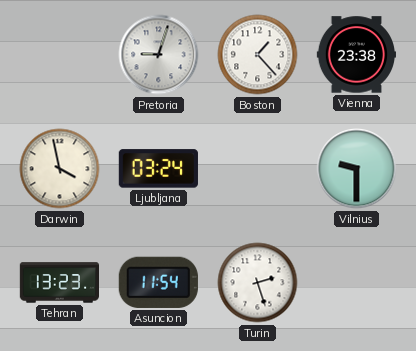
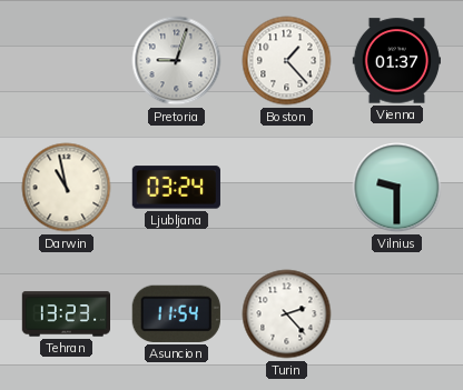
Vienna: 23:38 -> 01:37
Darwin: 3:58 -> 10:58
Turin: 2:27 -> 2:23
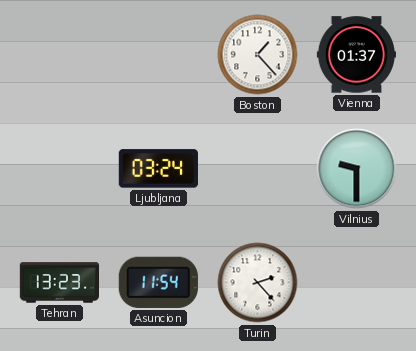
Pretoria: 9:03 -> none
Darwin: 10:58 -> none
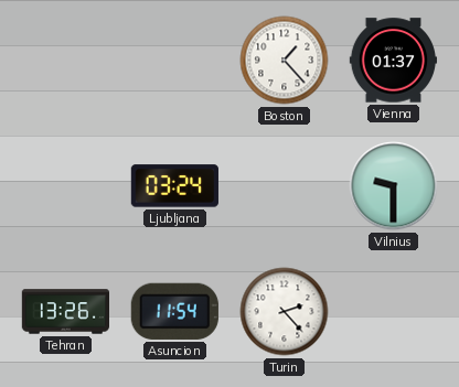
Tehran: 13:23 -> 13:26
